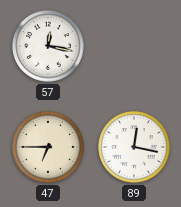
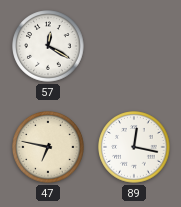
57: 12:17 -> 12:20
47: 6:45 -> 6:47
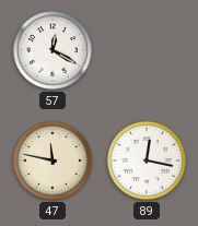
47: 6:47 -> 11:47
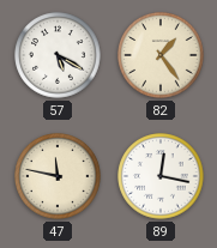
57: 12:20 -> 5:20
82: none -> 1:24
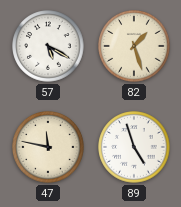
82: 1:24 -> 1:27
89: 12:17 -> 4:57
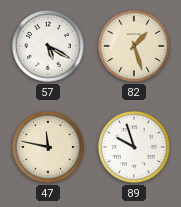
89: 4:57 -> 9:57
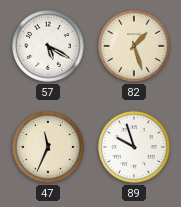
47: 11:47 -> 11:34
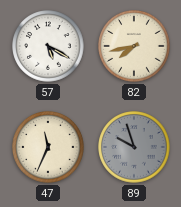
82: 1:27 -> 7:43
89 dial: white -> grey
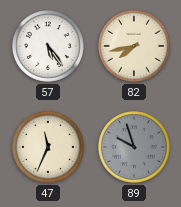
57: 5:20 -> 5:24
